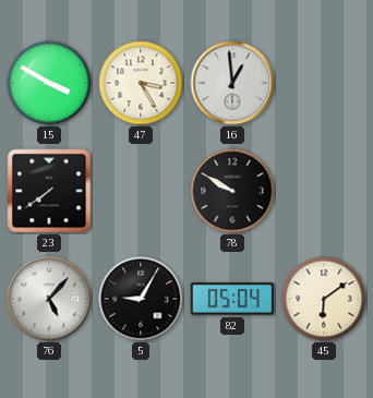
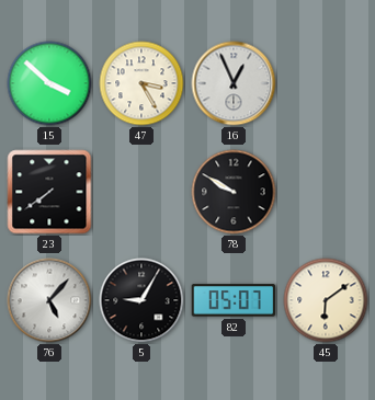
15: 3:50 -> 3:52
16: 12:59 -> 12:56
82: 05:04 -> 05:07
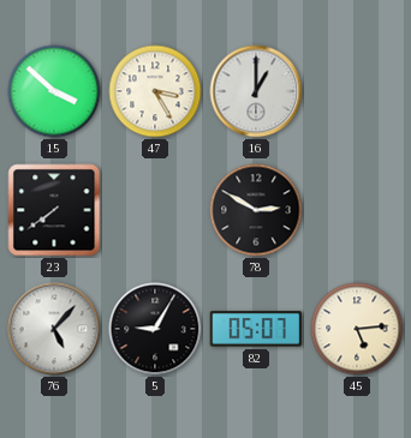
16: 12:56 -> 1:00
78: 9:50 -> 2:50
45: 6:09 -> 5:14
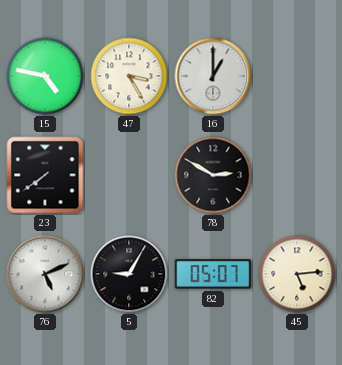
15: 3:52 -> 4:47
76: 5:07 -> 5:11
